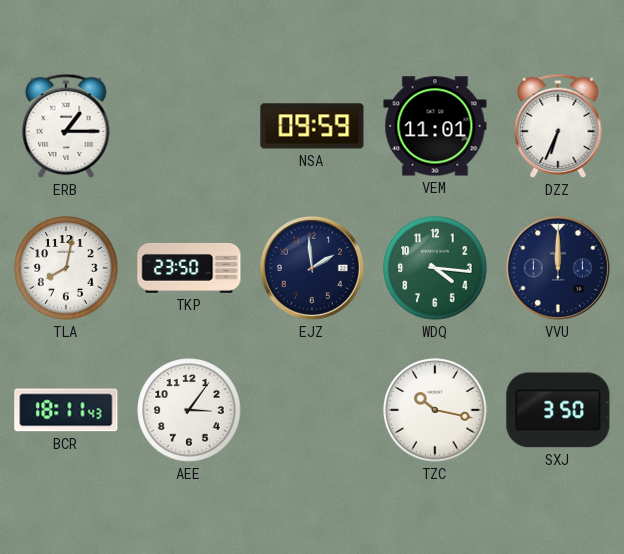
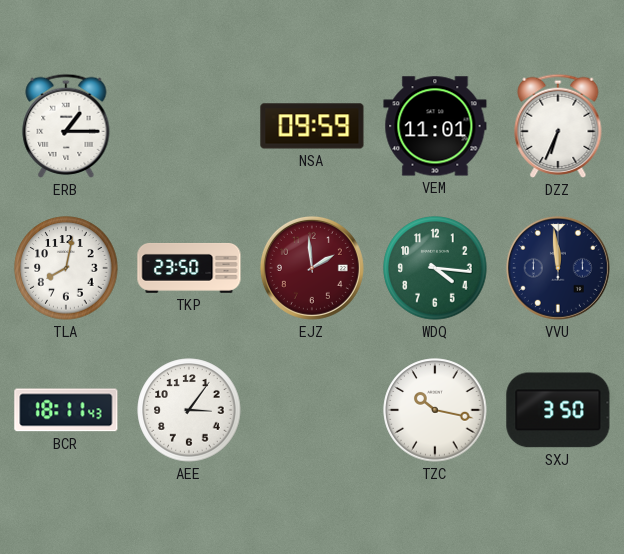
EJZ dial: navy -> burgundy
VVU: 12:00 -> 11:59
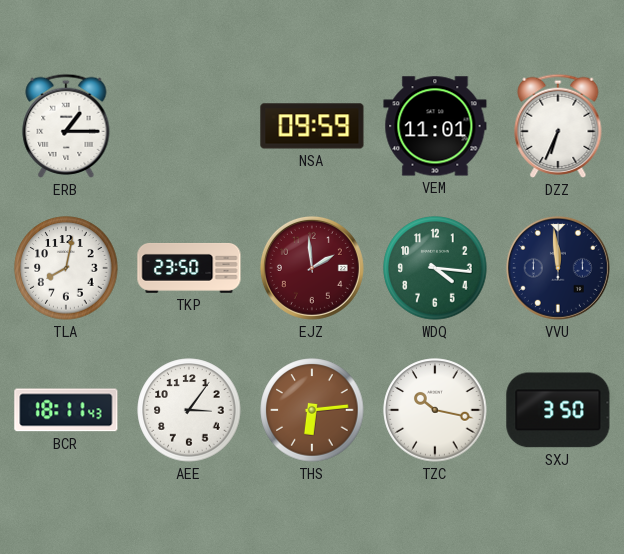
THS: none -> 6:14
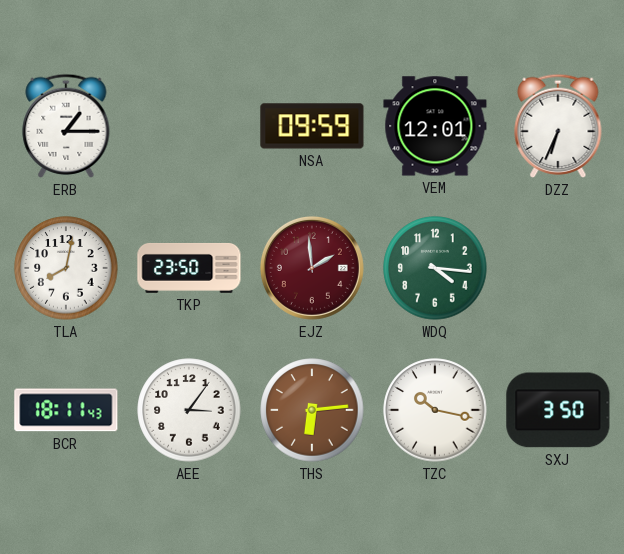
VEM: 11:01 -> 12:01
VVU: 11:59 -> none
